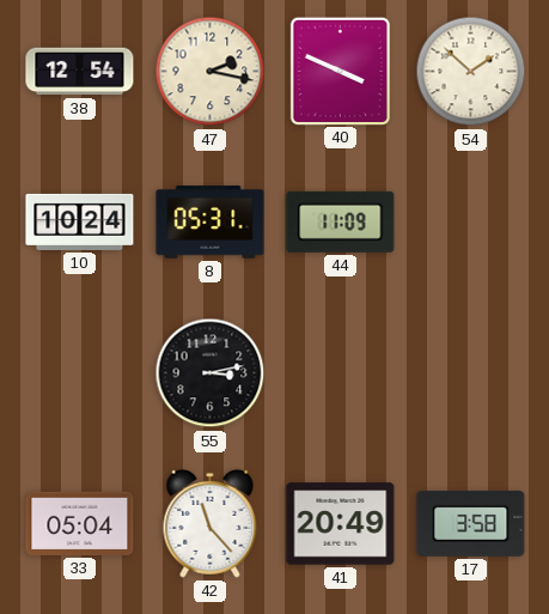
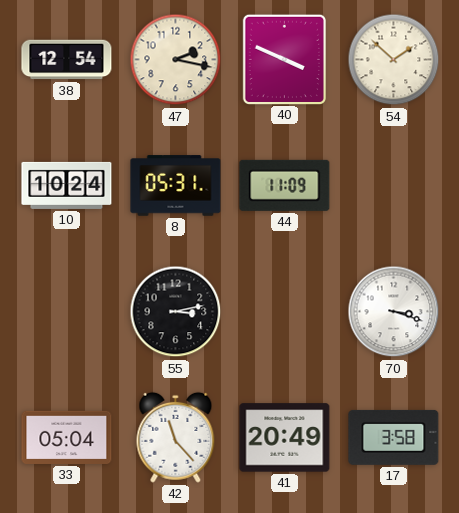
70: none -> 3:18
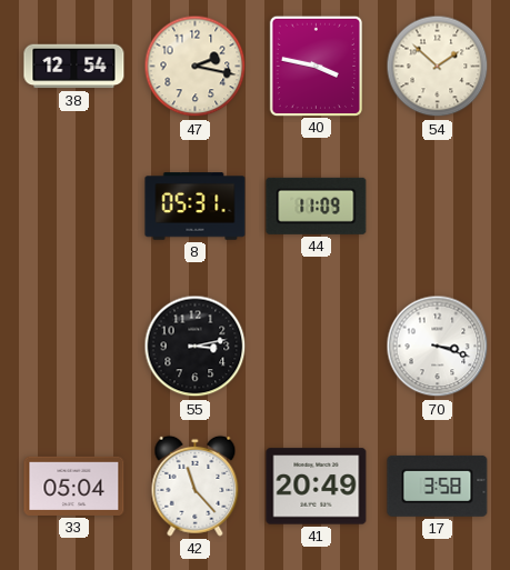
40: 3:49 -> 3:47
10: 10:24 -> none
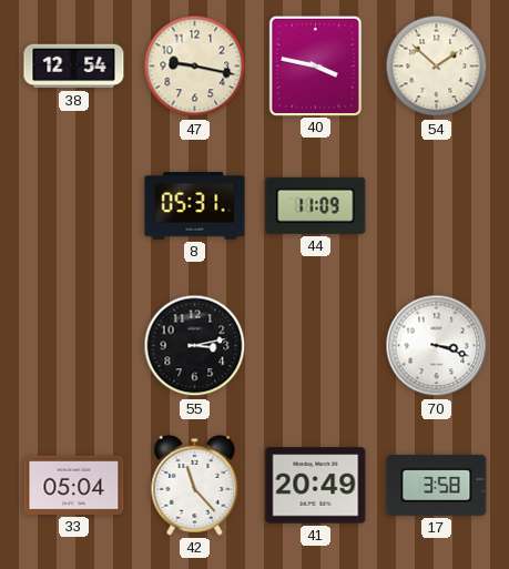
47: 2:17 -> 9:17
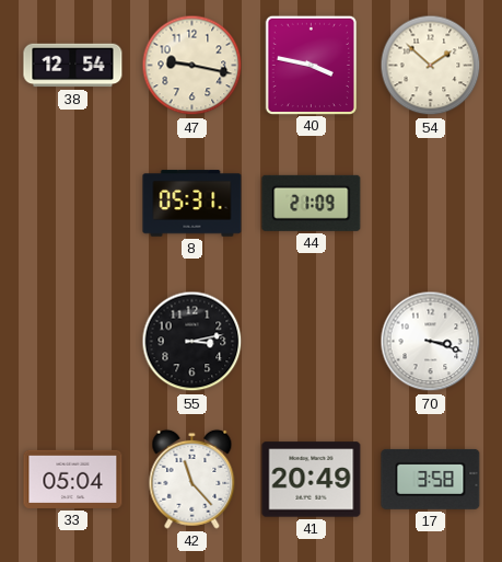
44: 11:09 -> 21:09
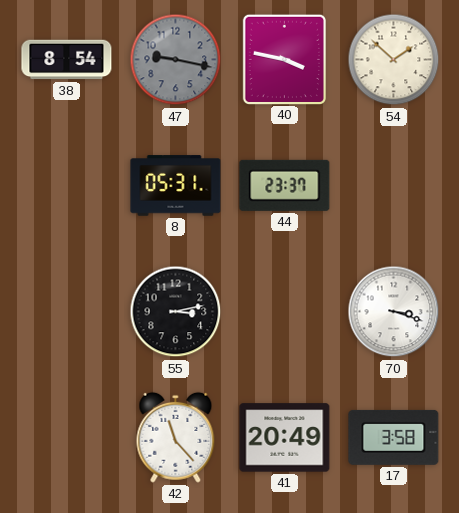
38: 12:54 -> 8:54
47 dial: cream -> grey
44: 21:09 -> 23:37
33: 05:04 -> none
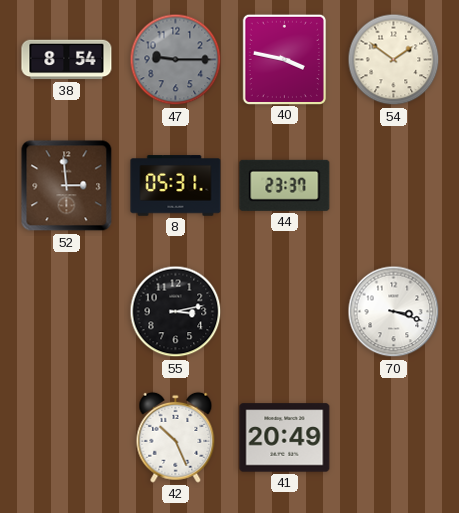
47: 9:17 -> 9:15
54: 1:52 -> 1:51
52: none -> 2:59
42: 11:23 -> 10:26
17: 3:58 -> none
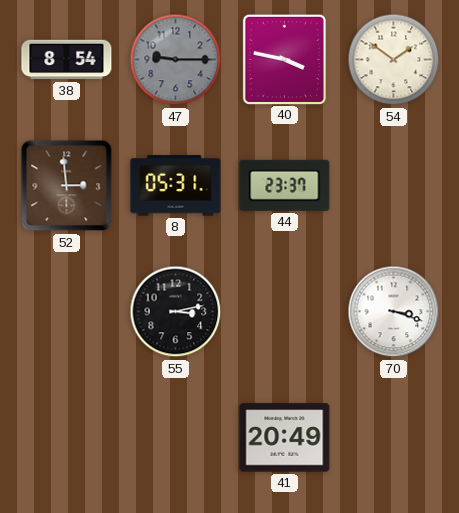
42: 10:26 -> none
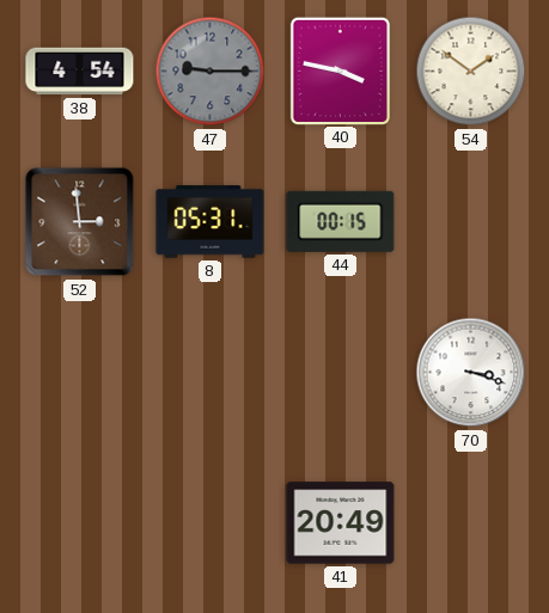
38: 8:54 -> 4:54
44: 23:37 -> 00:15
55: 3:13 -> none
